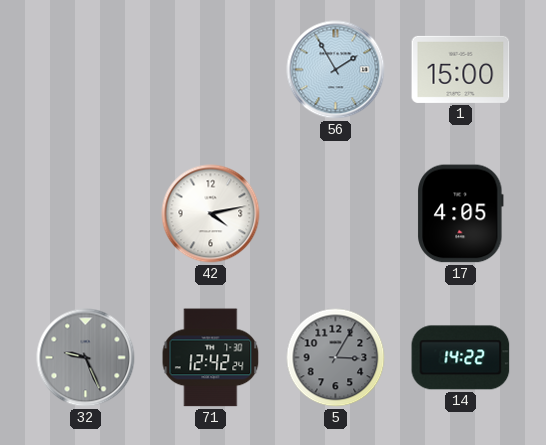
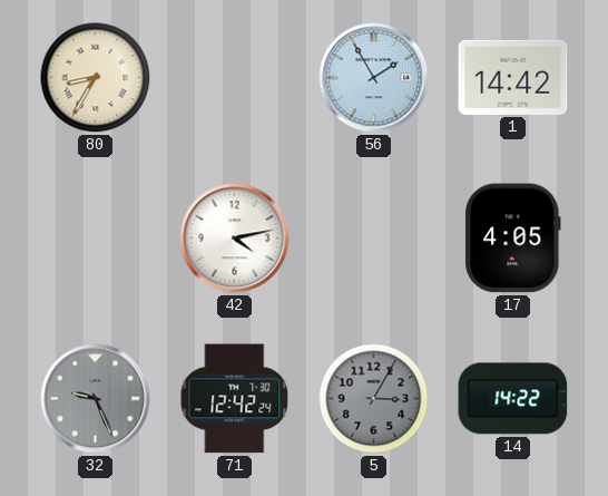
80: none -> 8:35
1: 15:00 -> 14:42
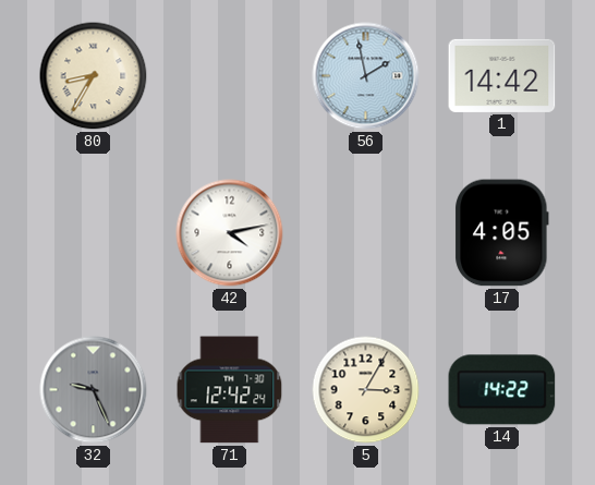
56: 1:55 -> 1:58
5 dial: grey -> cream
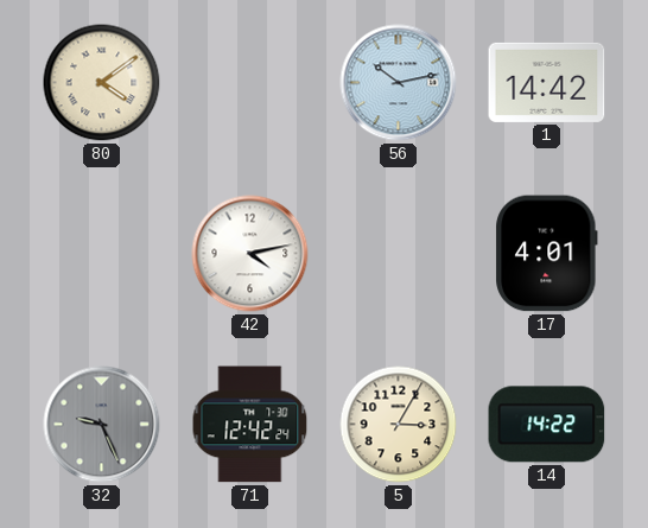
80: 8:35 -> 4:09
56: 1:58 -> 10:13
17: 4:05 -> 4:01
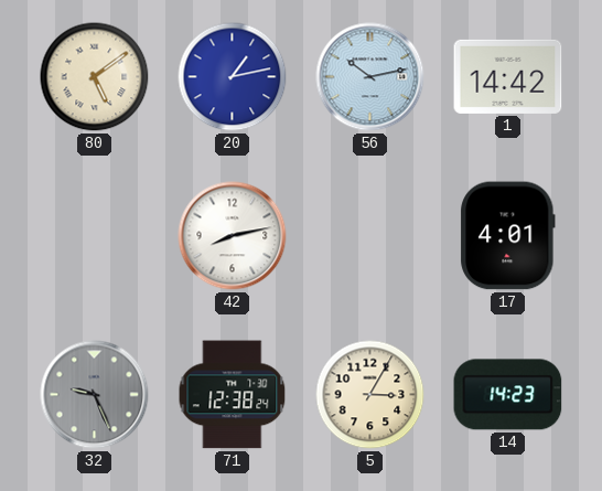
80: 4:09 -> 5:09
20: none -> 1:13
42: 4:13 -> 8:13
71: 12:42 -> 12:38
14: 14:22 -> 14:23
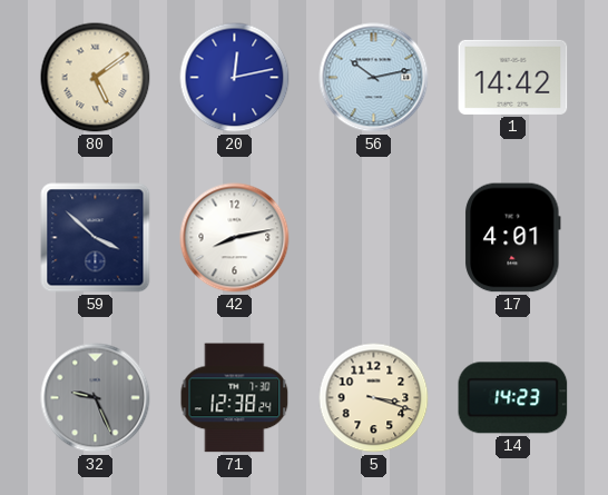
20: 1:13 -> 12:13
59: none -> 3:52
5: 3:05 -> 3:18
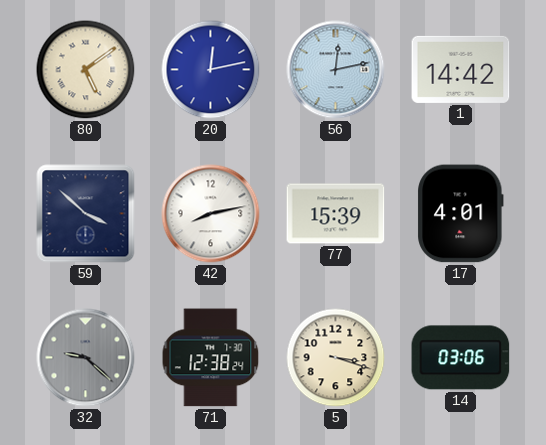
56: 10:13 -> 12:13
77: none -> 15:39
32: 9:26 -> 9:22
14: 14:23 -> 03:06
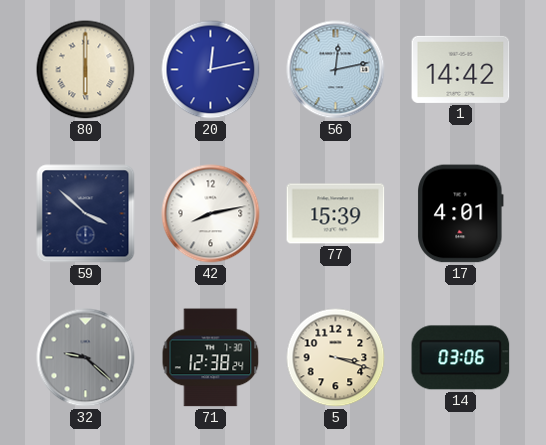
80: 5:09 -> 6:00
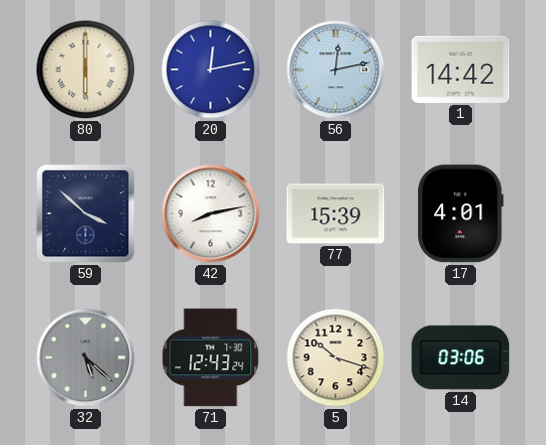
32: 9:22 -> 5:22
71: 12:38 -> 12:43
5: 3:18 -> 10:18
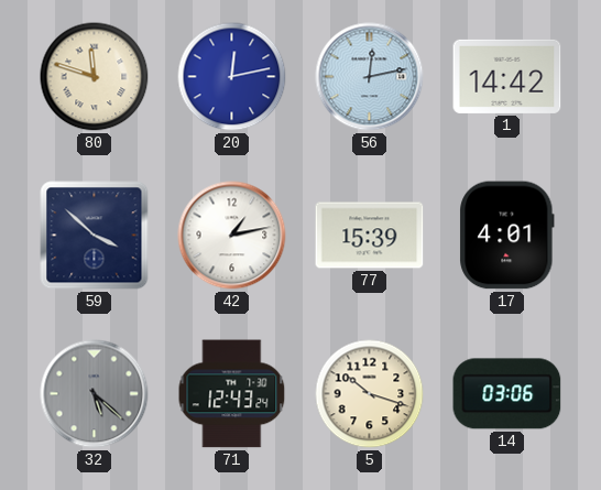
80: 6:00 -> 11:48
42: 8:13 -> 1:13
